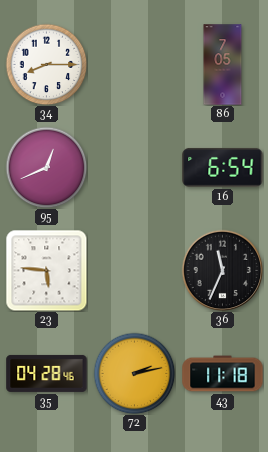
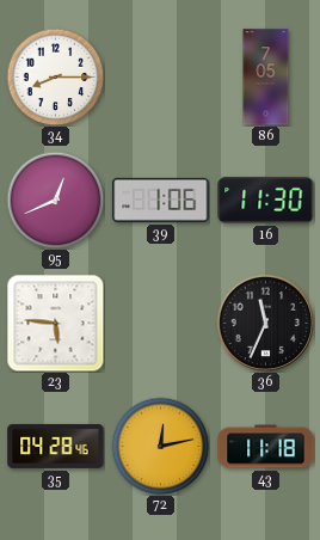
39: none -> 1:06
16: 6:54 -> 11:30
72: 2:13 -> 12:13
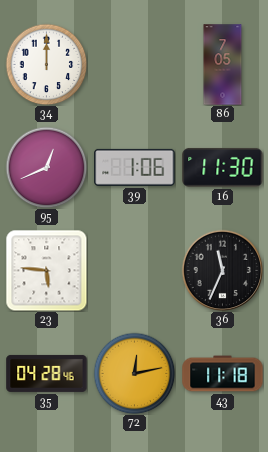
34: 8:15 -> 12:00
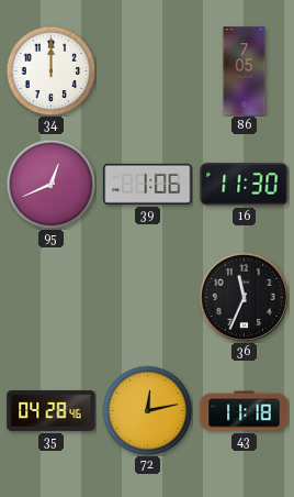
23: 5:46 -> none
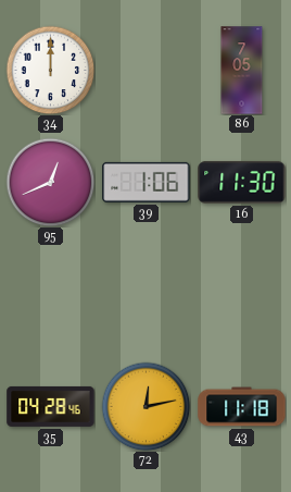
36: 11:34 -> none
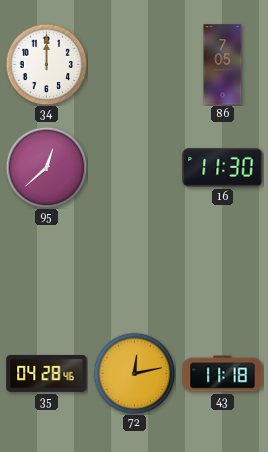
95: 12:41 -> 12:38
39: 1:06 -> none
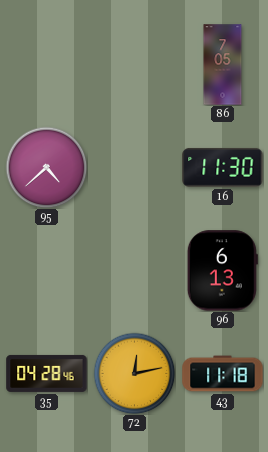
34: 12:00 -> none
95: 12:38 -> 4:38
96: none -> 6:13
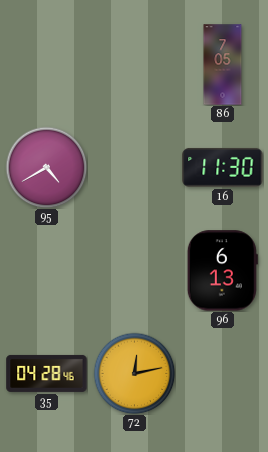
95: 4:38 -> 4:40
43: 11:18 -> none
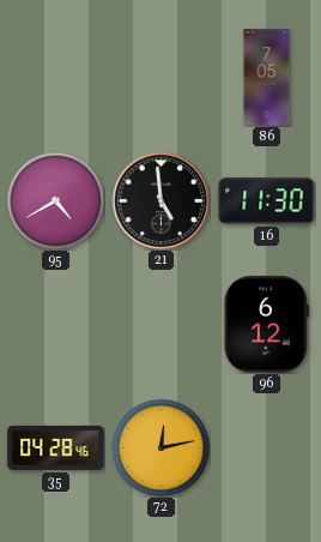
21: none -> 4:59
96: 6:13 -> 6:12
